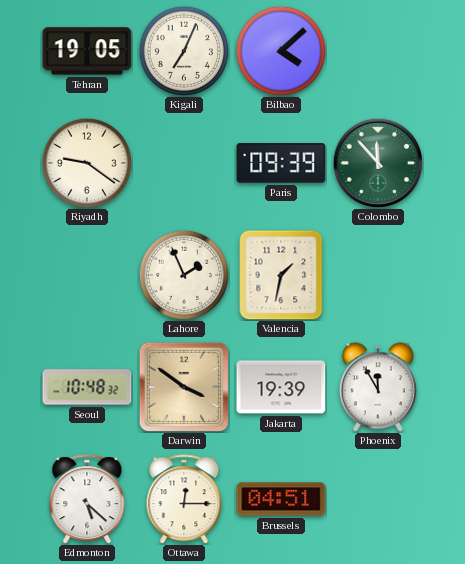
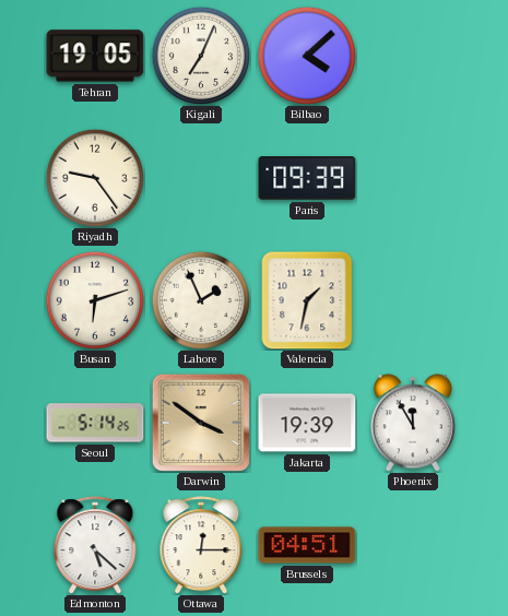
Riyadh: 9:21 -> 9:24
Colombo: 11:53 -> none
Busan: none -> 6:12
Seoul: 10:48 -> 5:14
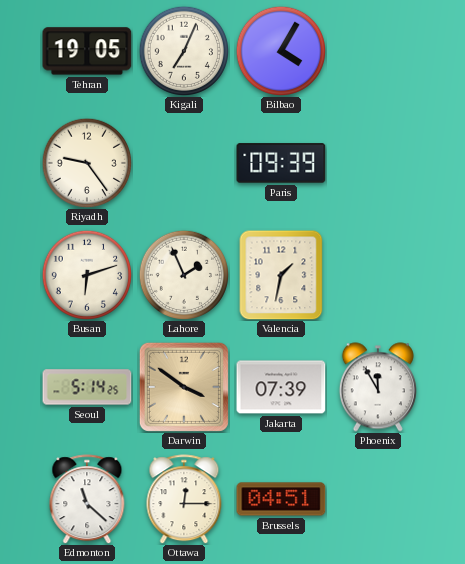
Bilbao: 4:08 -> 4:05
Jakarta: 19:39 -> 07:39
Edmonton: 5:22 -> 11:22
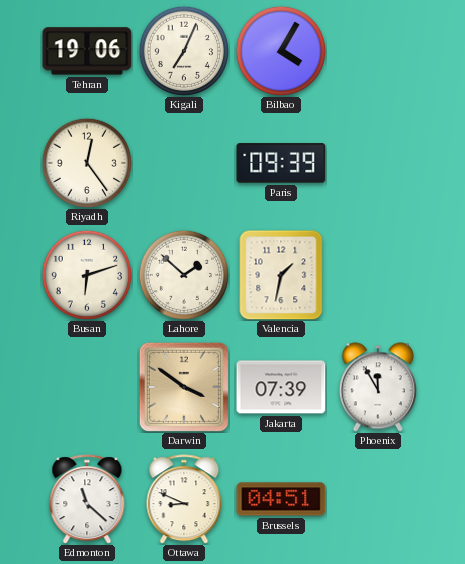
Tehran: 19:05 -> 19:06
Riyadh: 9:24 -> 12:24
Lahore: 1:56 -> 1:52
Seoul: 5:14 -> none
Ottawa: 12:15 -> 8:49
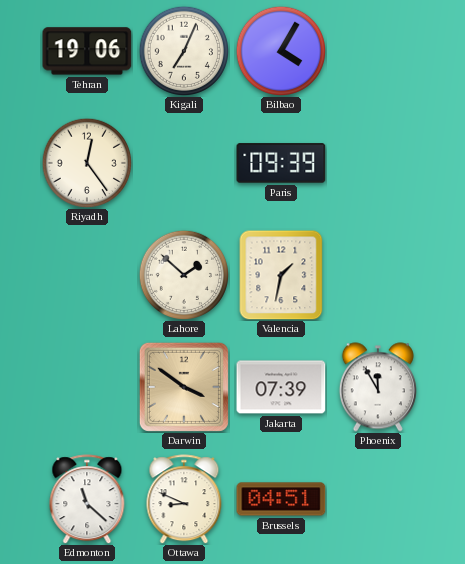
Busan: 6:12 -> none
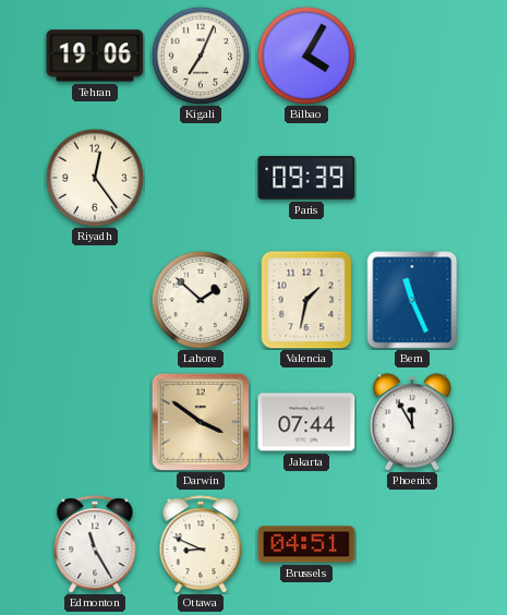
Bern: none -> 11:26
Jakarta: 07:39 -> 07:44
Edmonton: 11:22 -> 11:25
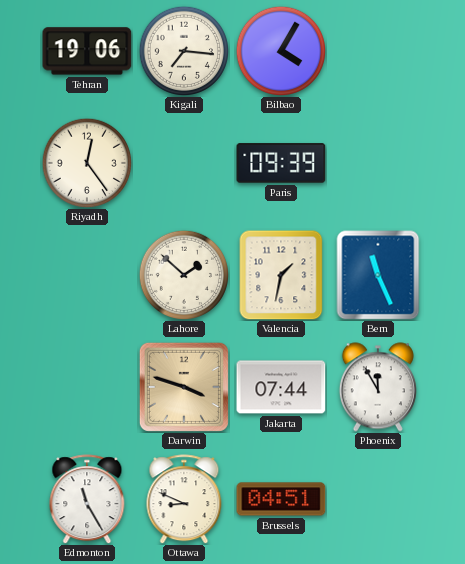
Kigali: 7:04 -> 7:16
Darwin: 3:51 -> 3:48
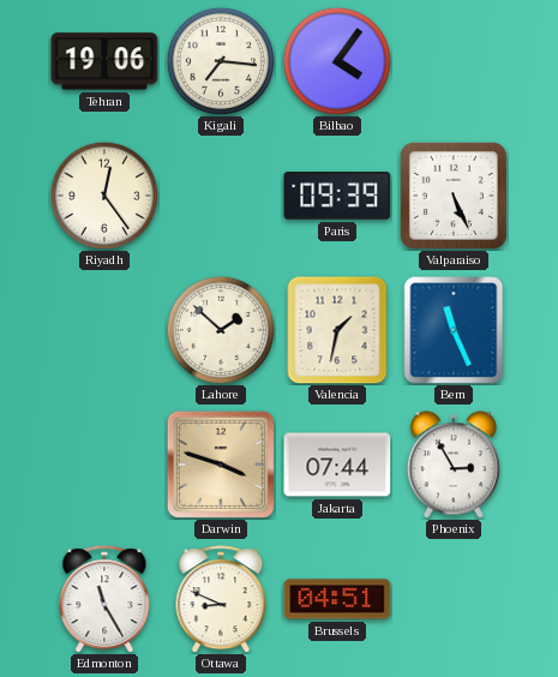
Bilbao: 4:05 -> 4:06
Valparaiso: none -> 5:26
Phoenix: 11:55 -> 2:55
